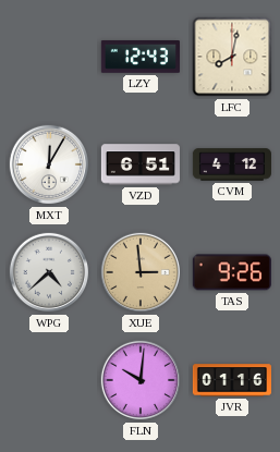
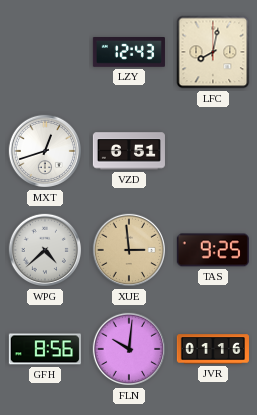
MXT: 12:05 -> 12:42
CVM: 4:12 -> none
TAS: 9:26 -> 9:25
GFH: none -> 8:56
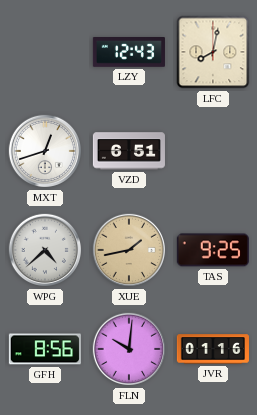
XUE: 2:59 -> 1:43
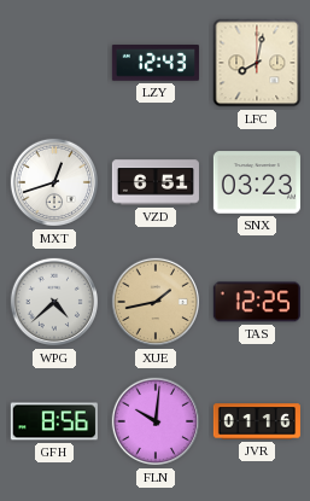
SNX: none -> 03:23
TAS: 9:25 -> 12:25
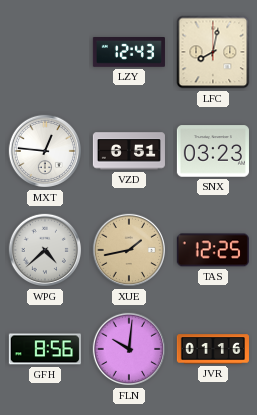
MXT: 12:42 -> 12:46
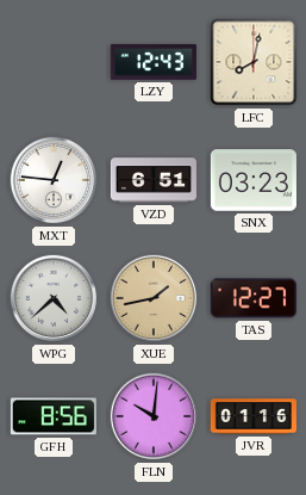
TAS: 12:25 -> 12:27
